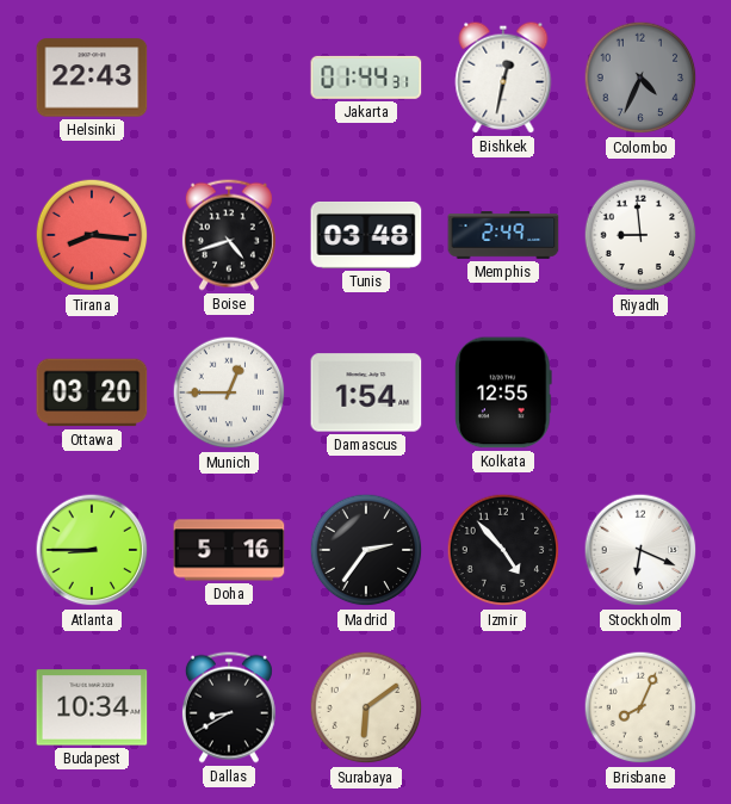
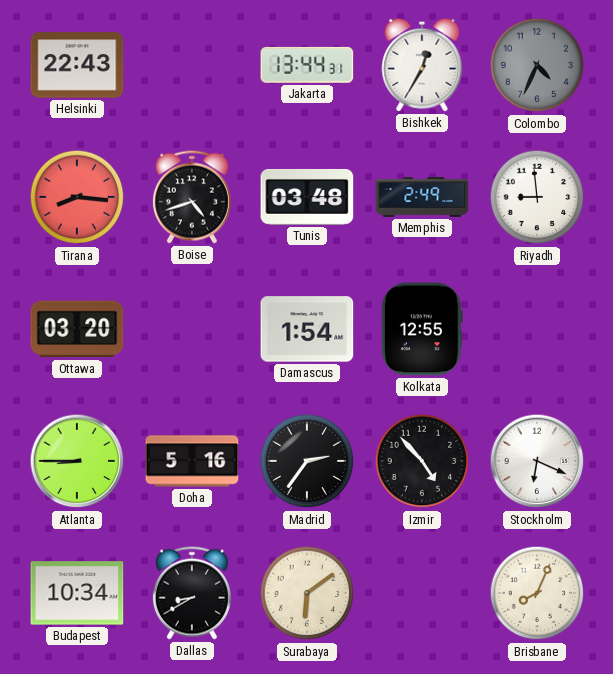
Jakarta: 01:44 -> 13:44
Bishkek: 12:32 -> 12:35
Munich: 12:45 -> none
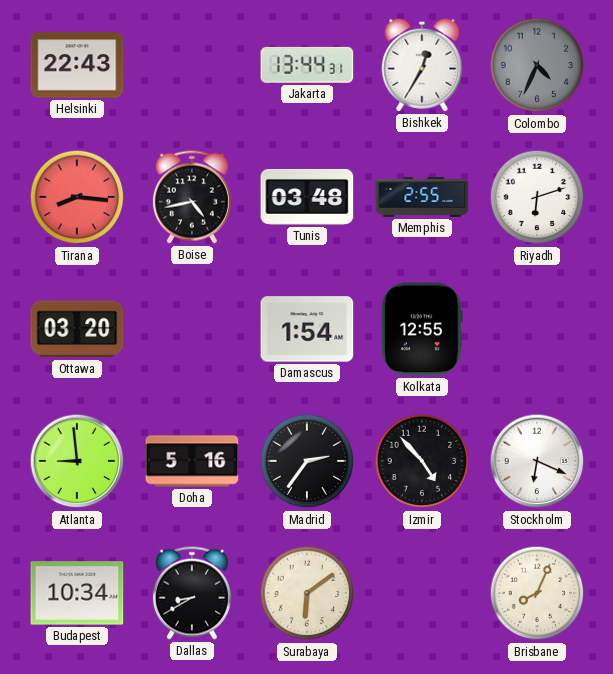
Boise: 4:42 -> 4:43
Memphis: 2:49 -> 2:55
Riyadh: 8:59 -> 6:12
Atlanta: 8:45 -> 8:59
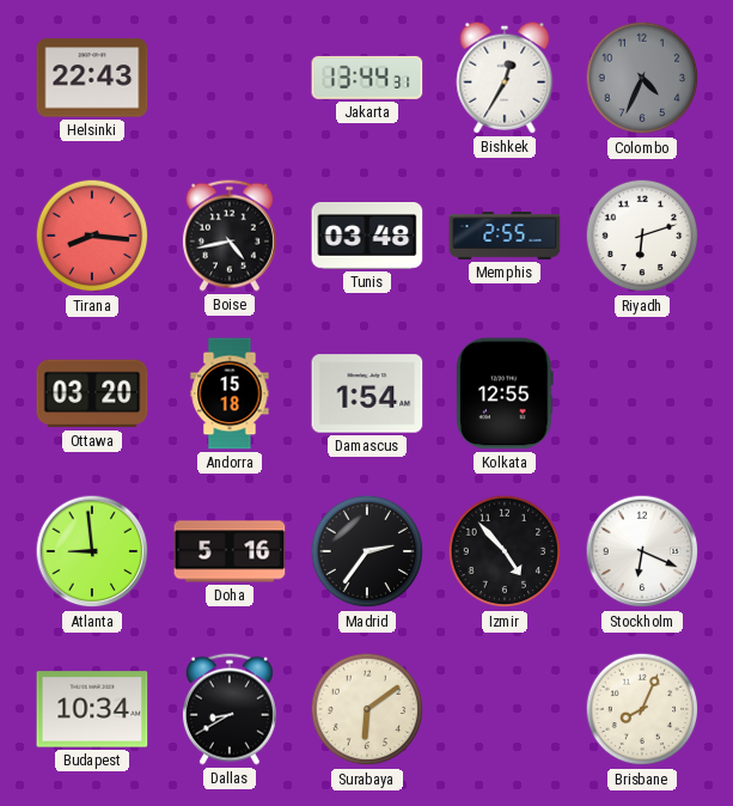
Andorra: none -> 15:18
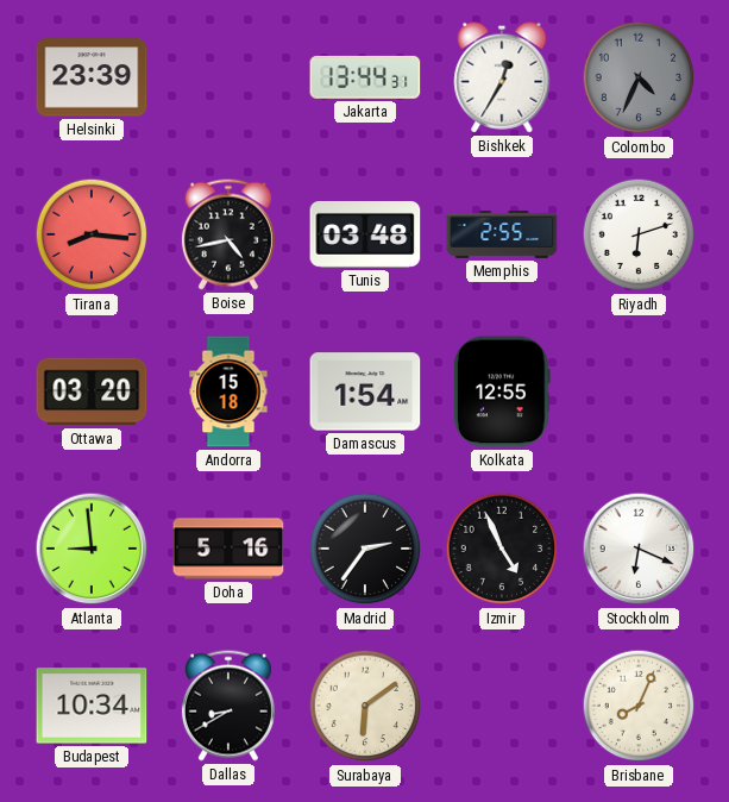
Helsinki: 22:43 -> 23:39
Izmir: 4:53 -> 4:56
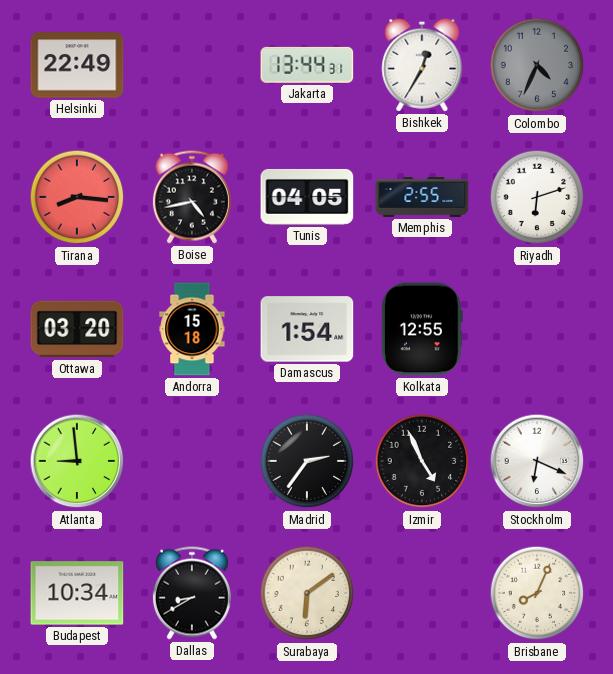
Helsinki: 23:39 -> 22:49
Tunis: 03:48 -> 04:05
Doha: 5:16 -> none
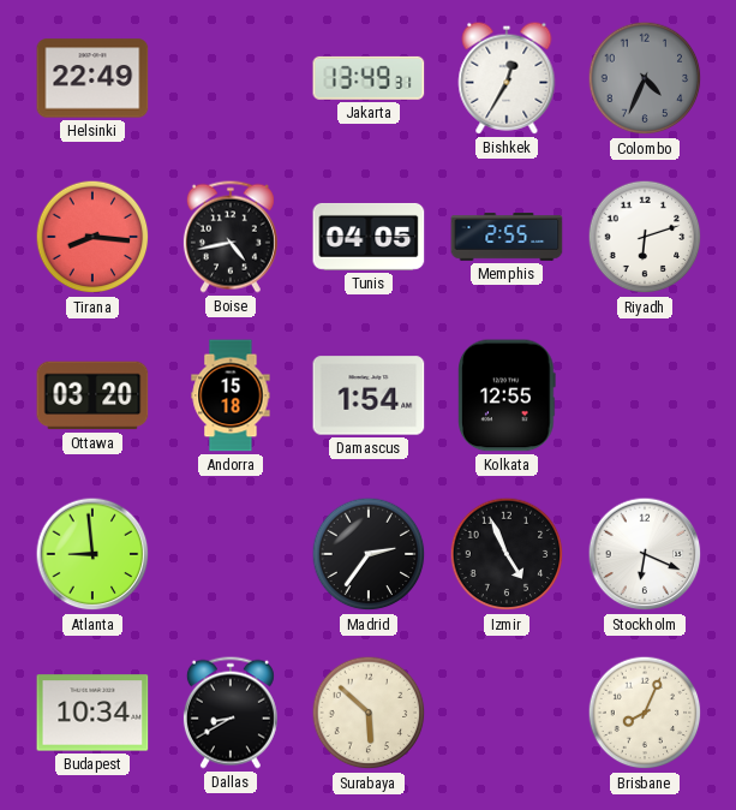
Jakarta: 13:44 -> 13:49
Surabaya: 6:09 -> 5:52
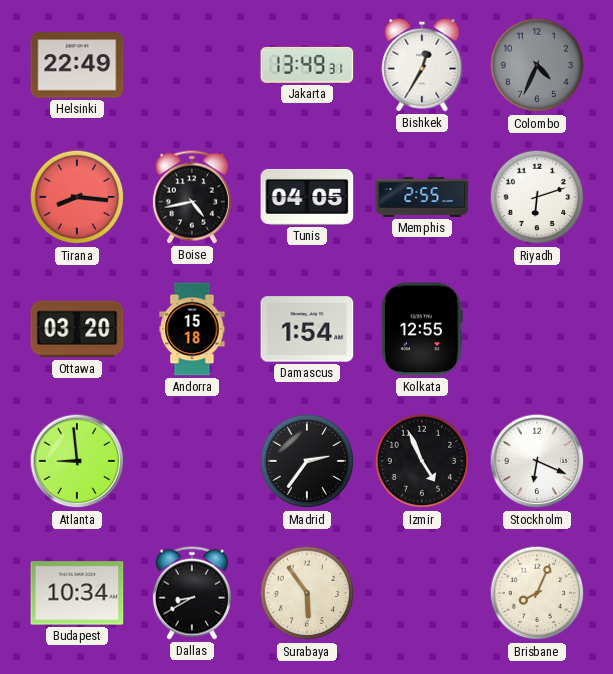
Surabaya: 5:52 -> 5:54
